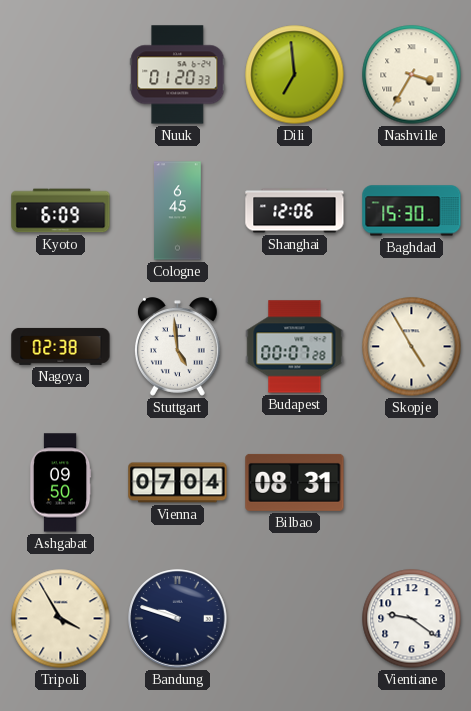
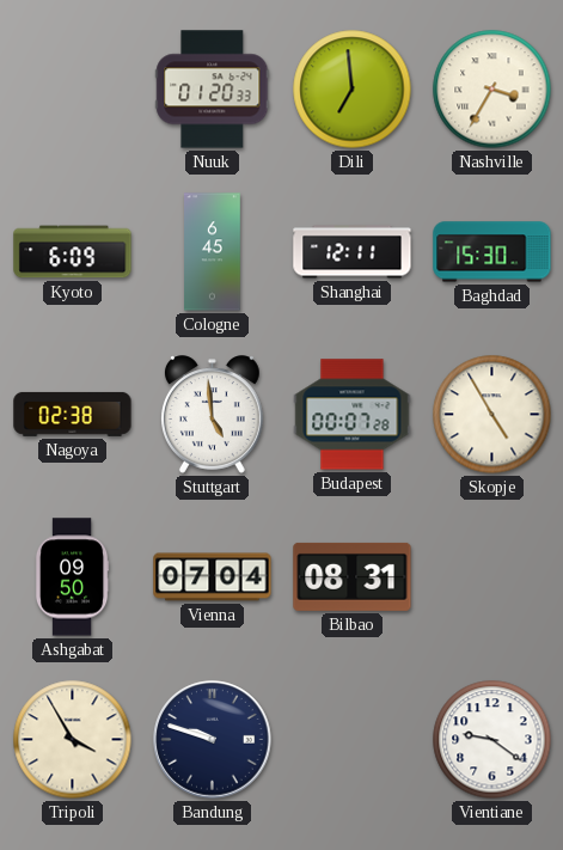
Shanghai: 12:06 -> 12:11
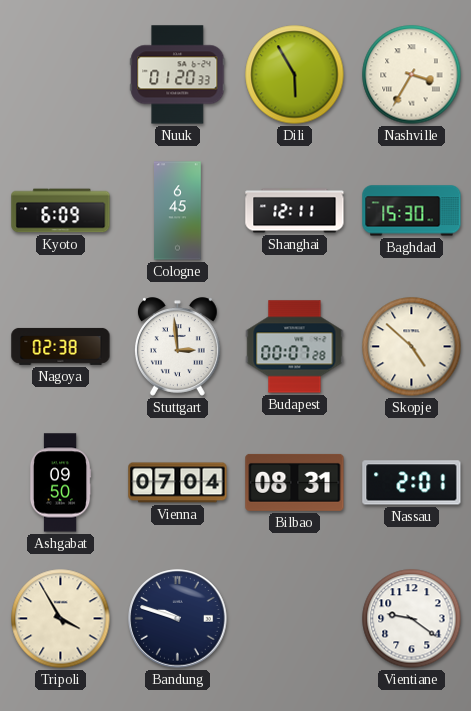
Dili: 6:59 -> 5:55
Stuttgart: 4:59 -> 2:59
Skopje: 4:55 -> 4:52
Nassau: none -> 2:01
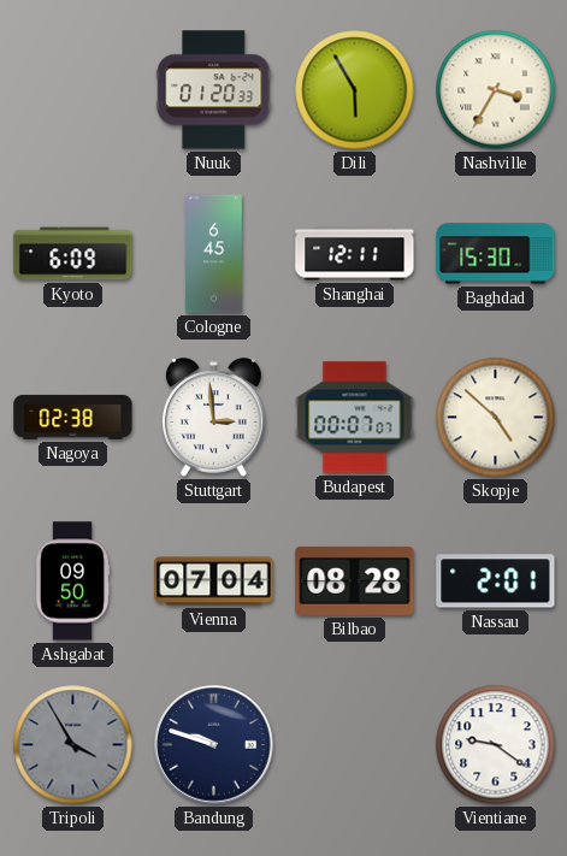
Budapest: 00:07:28 -> 00:07:07
Bilbao: 08:31 -> 08:28
Tripoli dial: cream -> grey
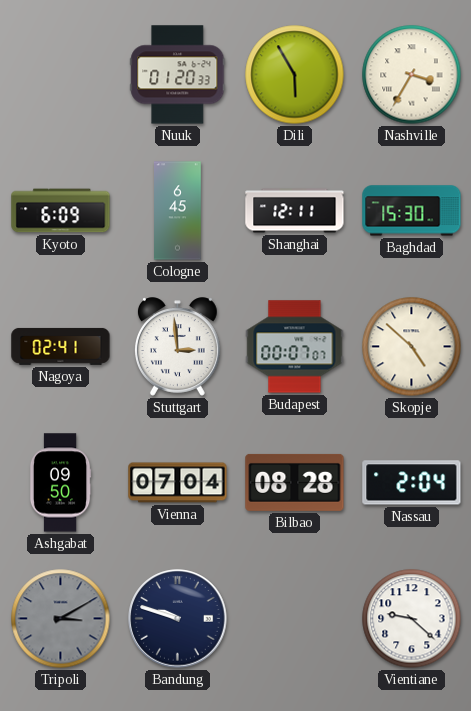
Nagoya: 02:38 -> 02:41
Nassau: 2:01 -> 2:04
Tripoli: 3:55 -> 3:10
Vientiane: 9:21 -> 9:22
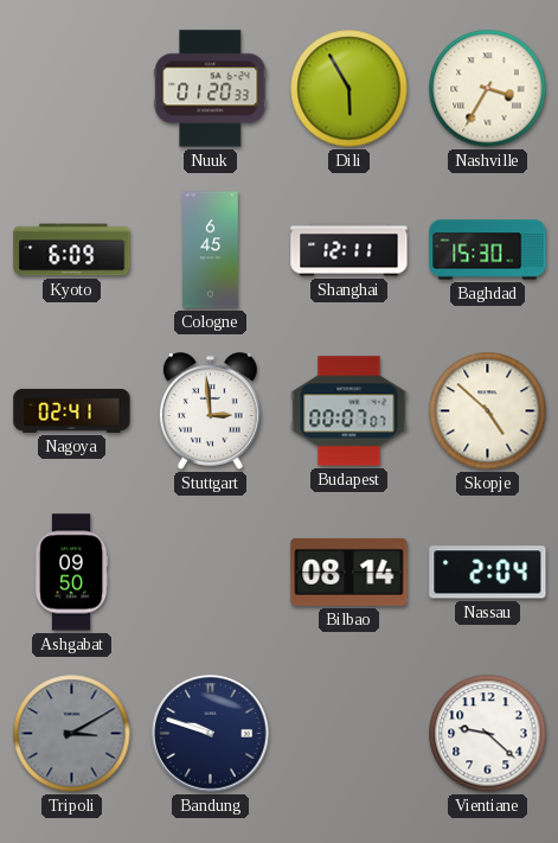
Vienna: 07:04 -> none
Bilbao: 08:28 -> 08:14
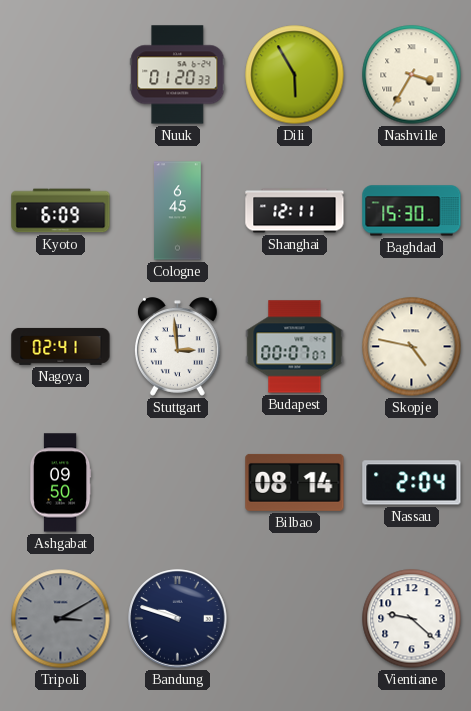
Skopje: 4:52 -> 4:47
